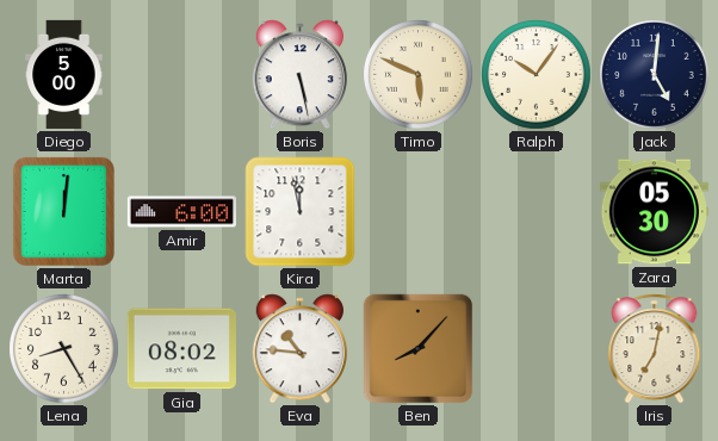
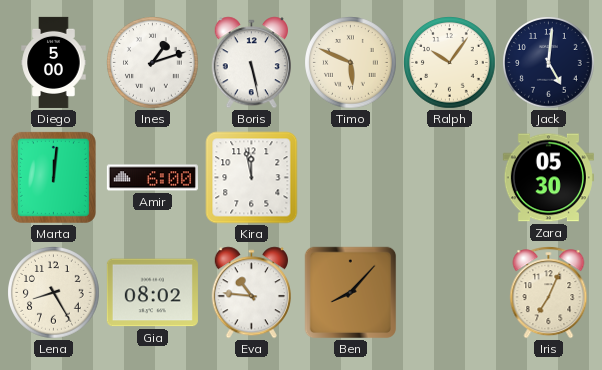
Ines: none -> 1:12
Iris: 7:02 -> 7:04
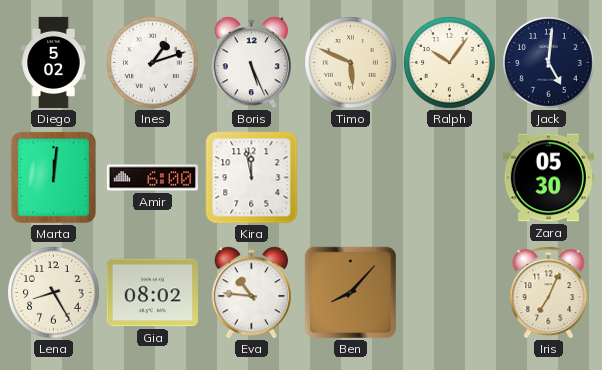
Diego: 5:00 -> 5:02
Boris: 5:28 -> 5:26
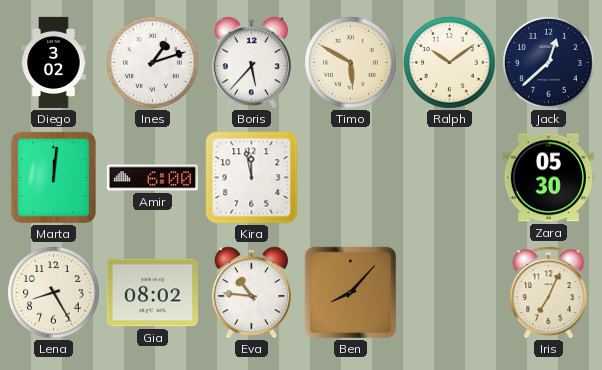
Diego: 5:02 -> 3:02
Boris: 5:26 -> 5:37
Timo: 5:49 -> 5:50
Ralph: 10:06 -> 10:09
Jack: 5:01 -> 12:38
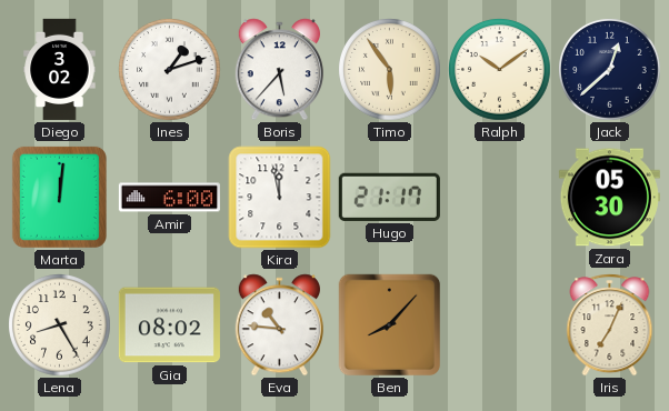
Timo: 5:50 -> 5:54
Hugo: none -> 21:17
